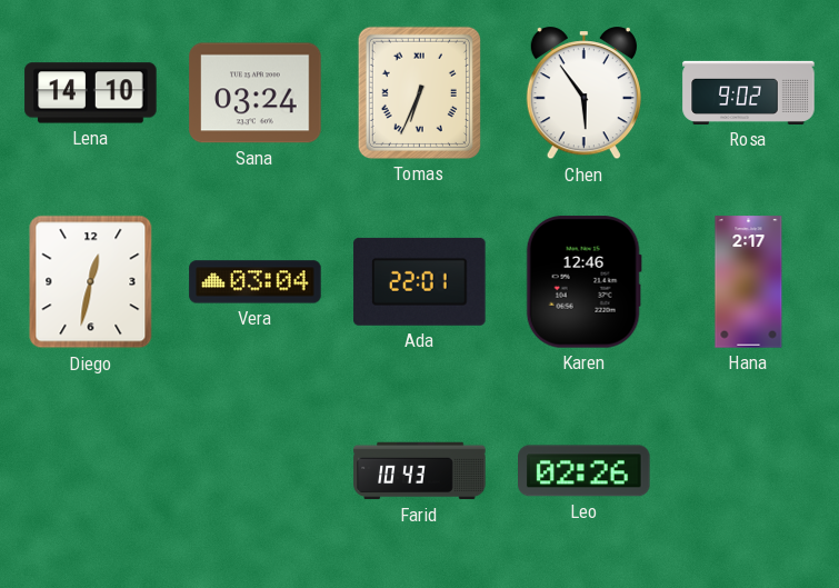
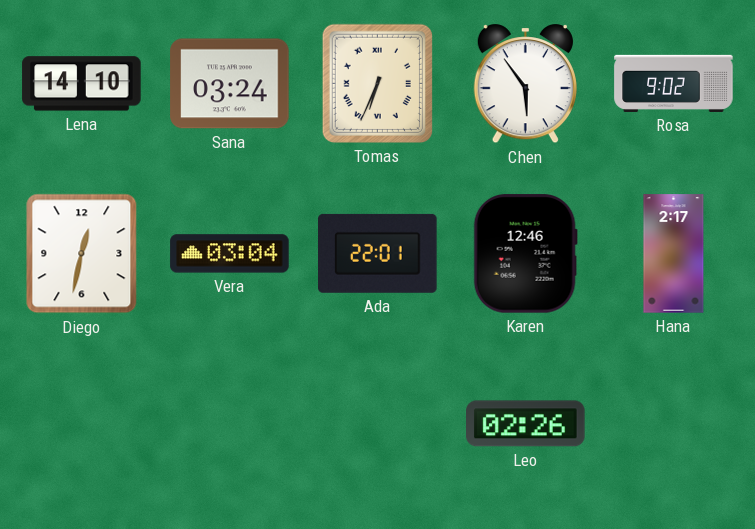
Farid: 10:43 -> none
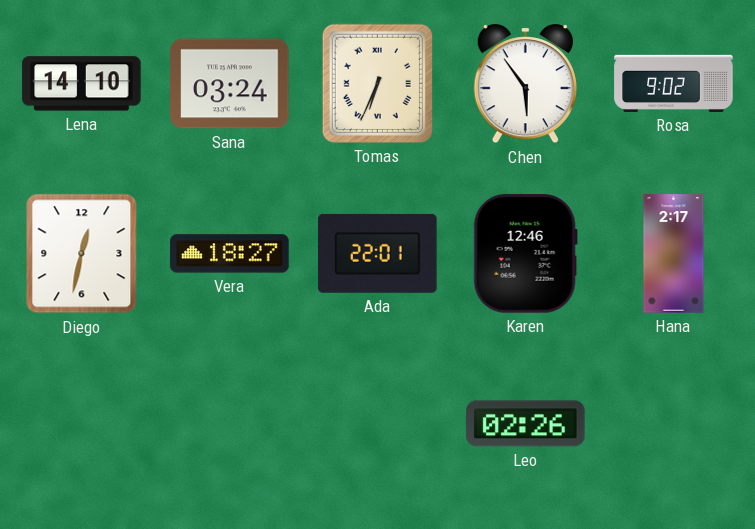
Vera: 03:04 -> 18:27
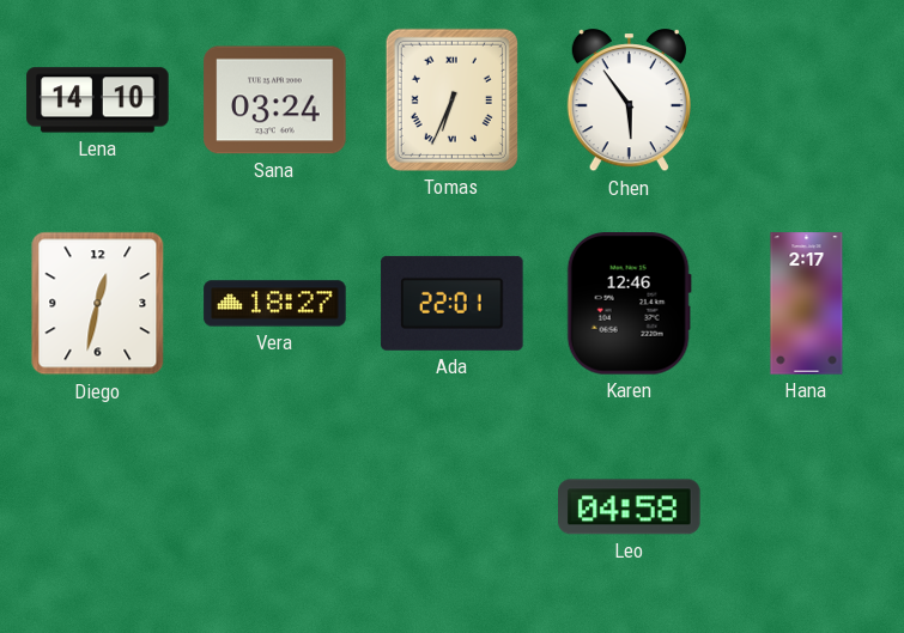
Rosa: 9:02 -> none
Leo: 02:26 -> 04:58
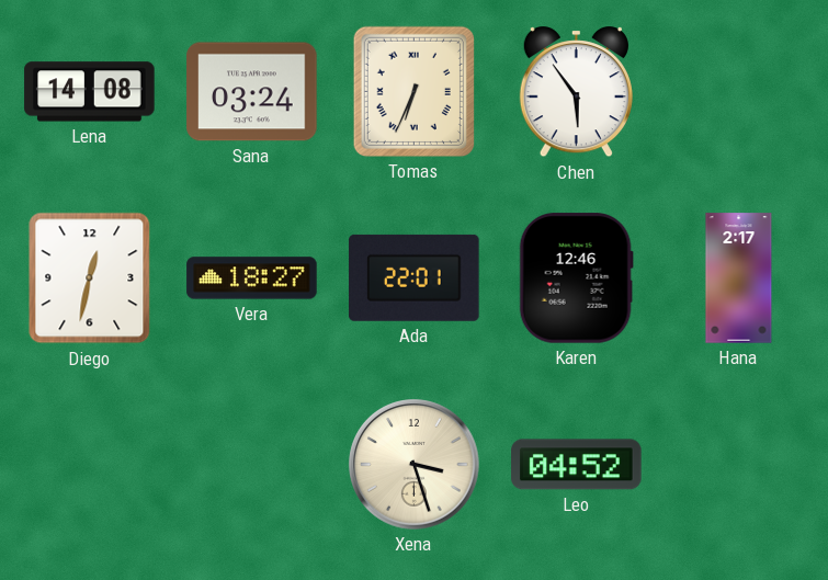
Lena: 14:10 -> 14:08
Xena: none -> 3:27
Leo: 04:58 -> 04:52
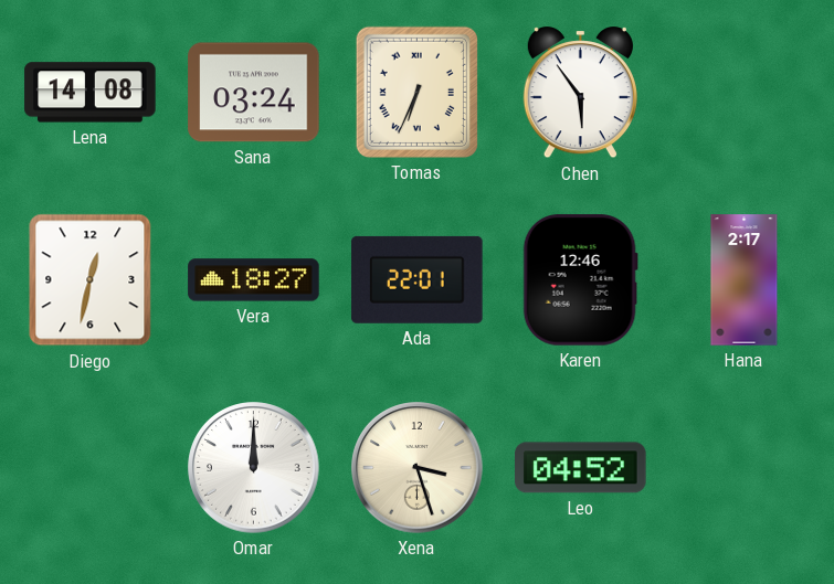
Omar: none -> 12:00
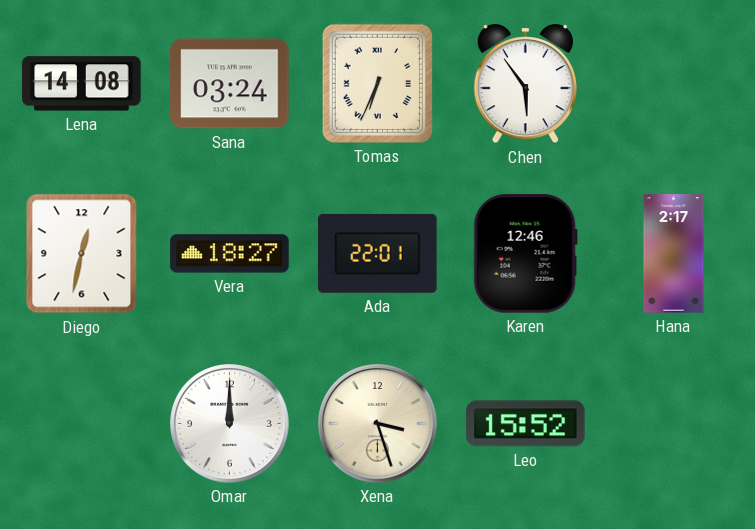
Leo: 04:52 -> 15:52
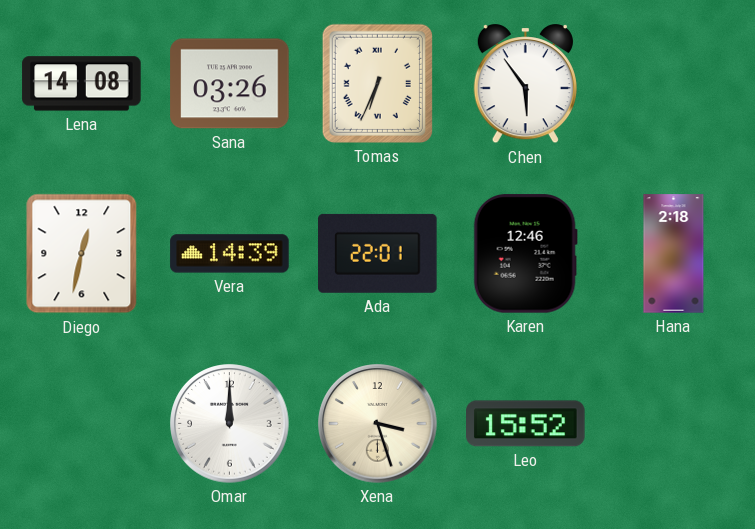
Sana: 03:24 -> 03:26
Vera: 18:27 -> 14:39
Hana: 2:17 -> 2:18
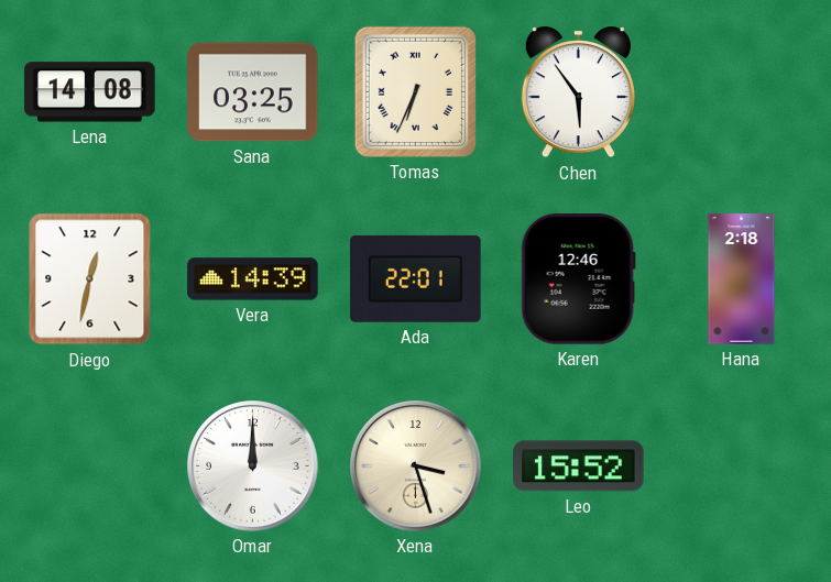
Sana: 03:26 -> 03:25
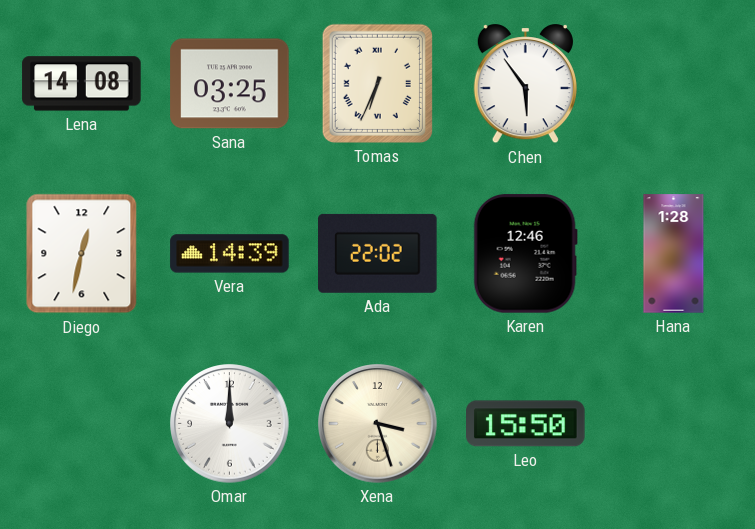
Ada: 22:01 -> 22:02
Hana: 2:18 -> 1:28
Leo: 15:52 -> 15:50
